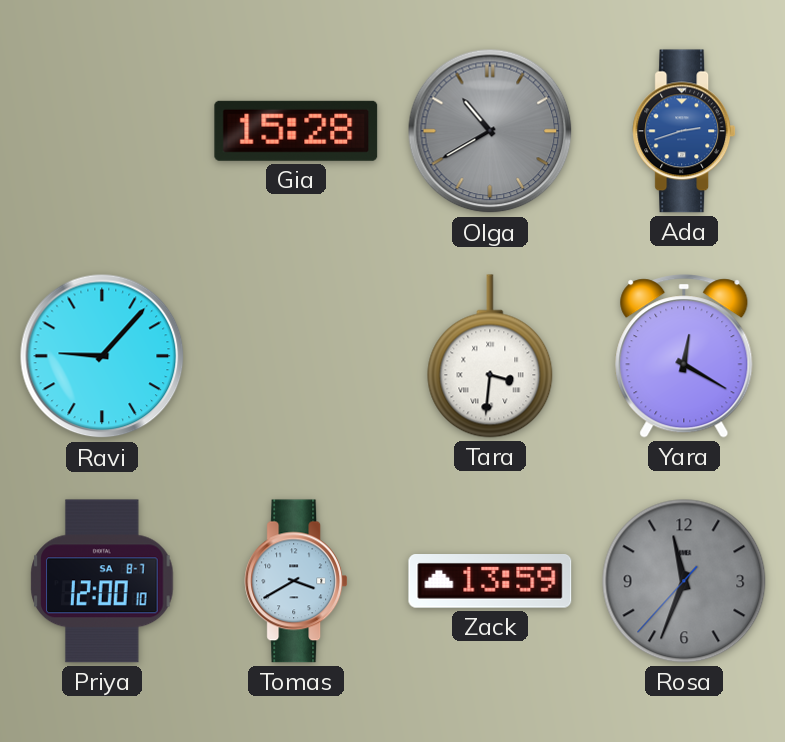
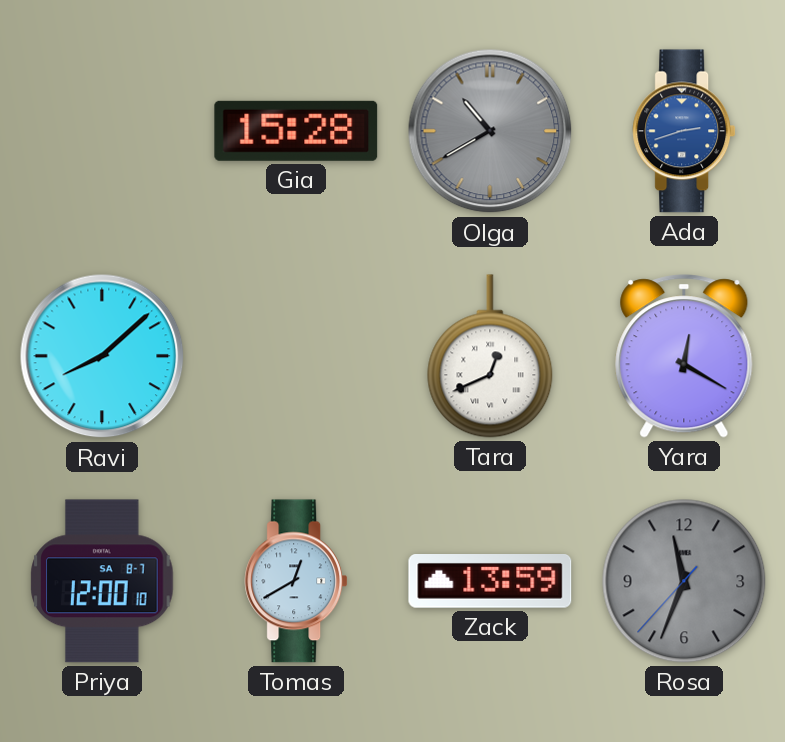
Ravi: 9:07 -> 8:08
Tara: 3:31 -> 12:41
Tomas: 3:40 -> 12:40
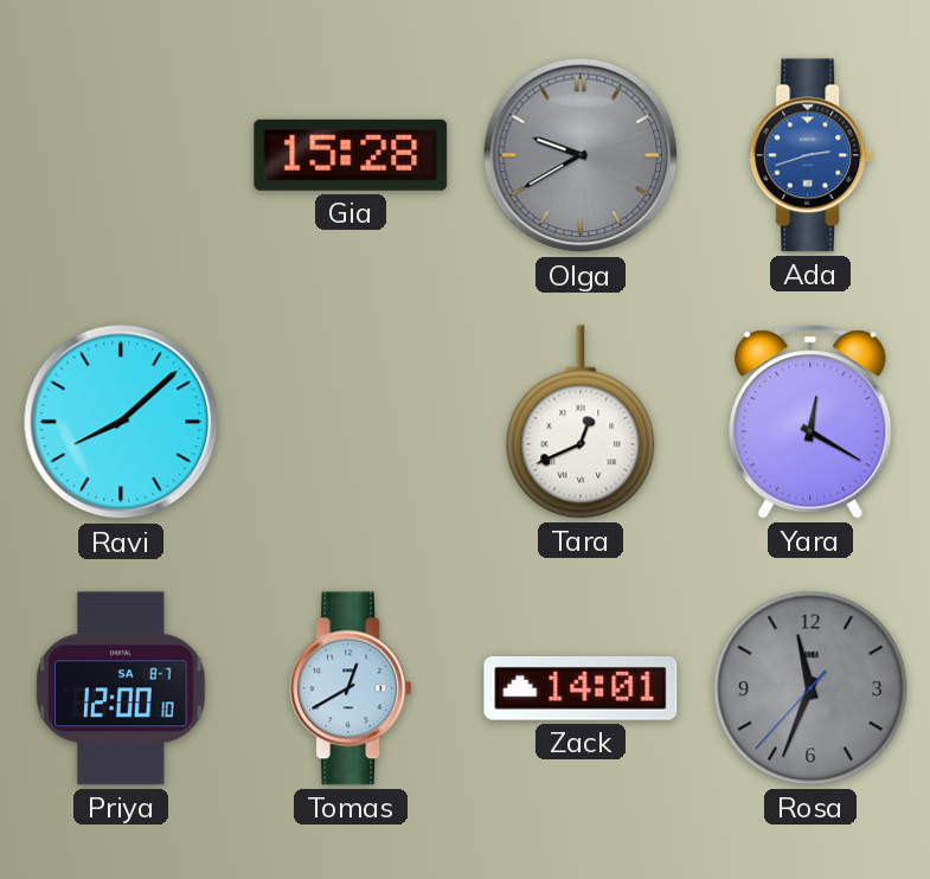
Olga: 10:40 -> 9:40
Zack: 13:59 -> 14:01
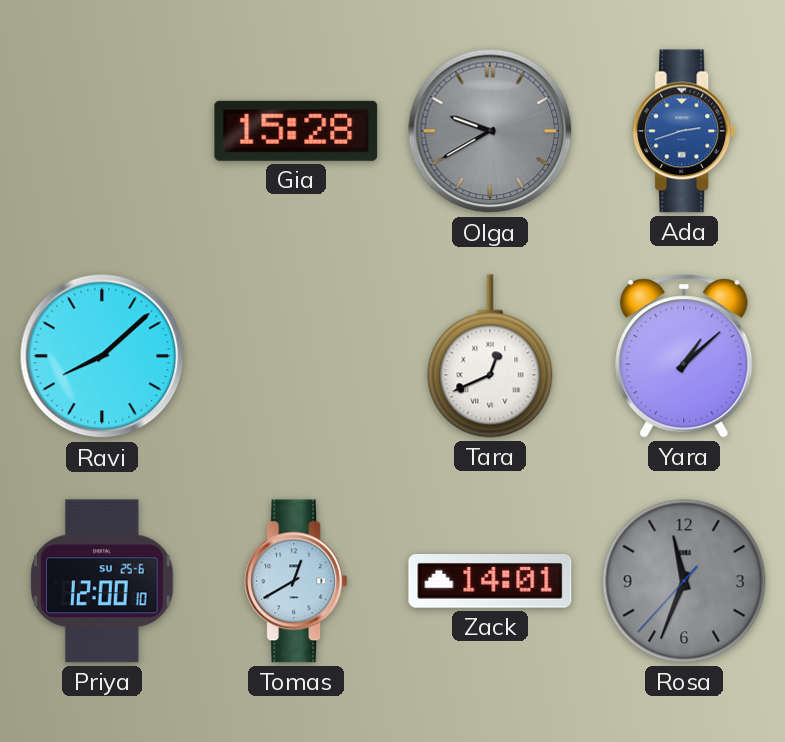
Yara: 12:20 -> 1:08
Priya date: SA 8-7 -> SU 25-6
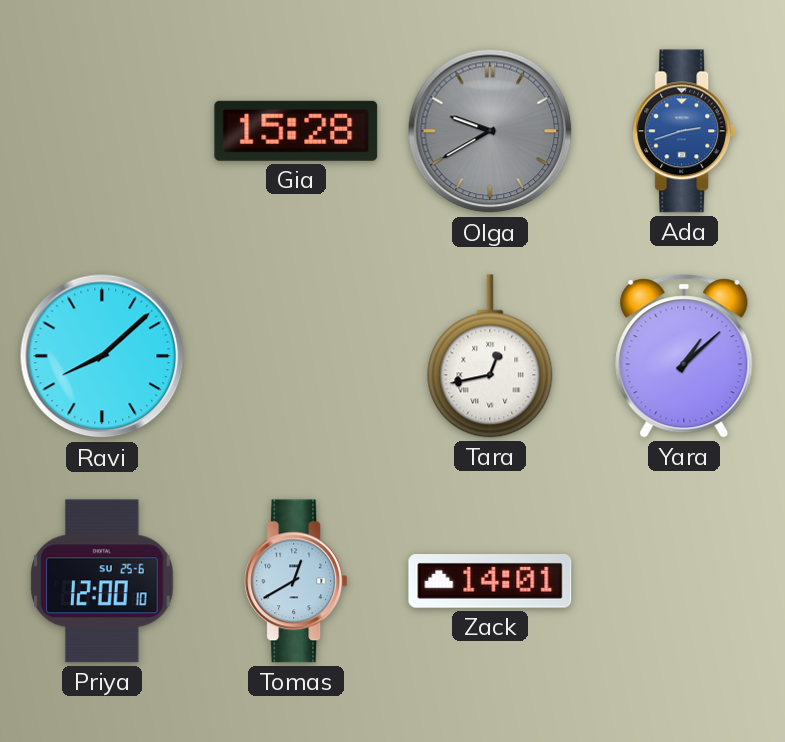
Tara: 12:41 -> 12:43
Rosa: 11:33 -> none
